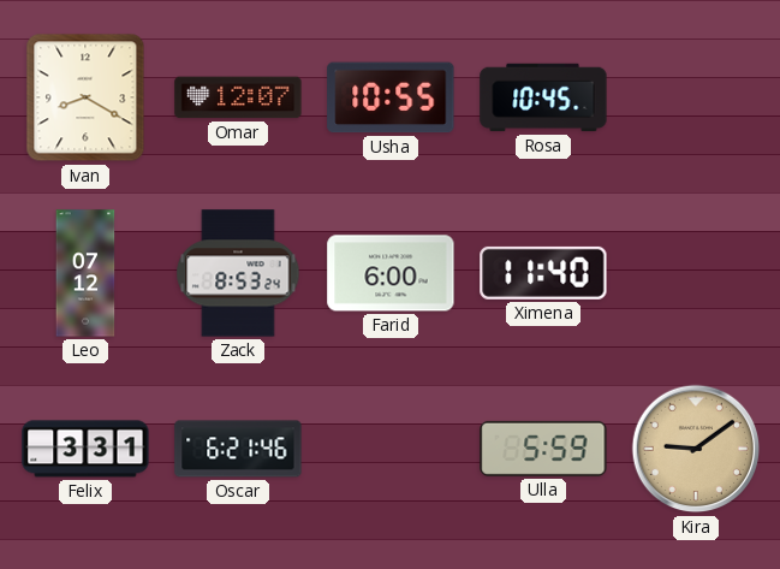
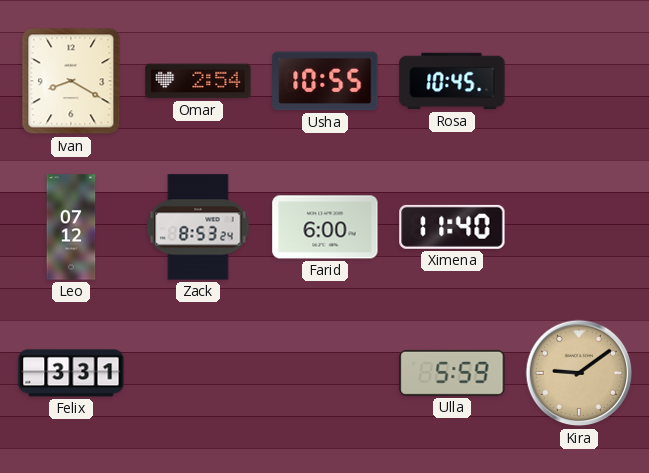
Omar: 12:07 -> 2:54
Oscar: 6:21 -> none
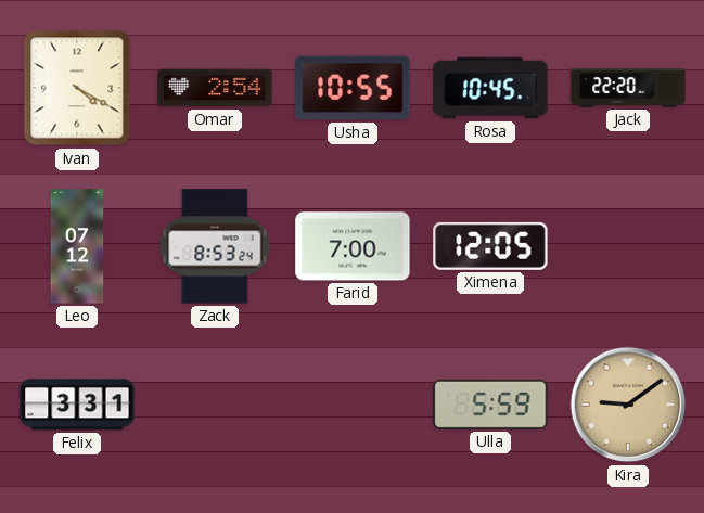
Ivan: 8:20 -> 4:20
Jack: none -> 22:20
Farid: 6:00 -> 7:00
Ximena: 11:40 -> 12:05
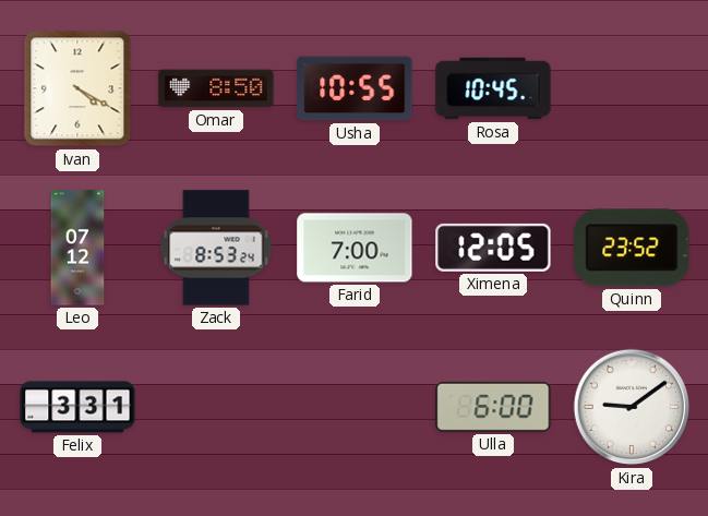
Omar: 2:54 -> 8:50
Jack: 22:20 -> none
Quinn: none -> 23:52
Ulla: 5:59 -> 6:00
Kira dial: champagne -> white
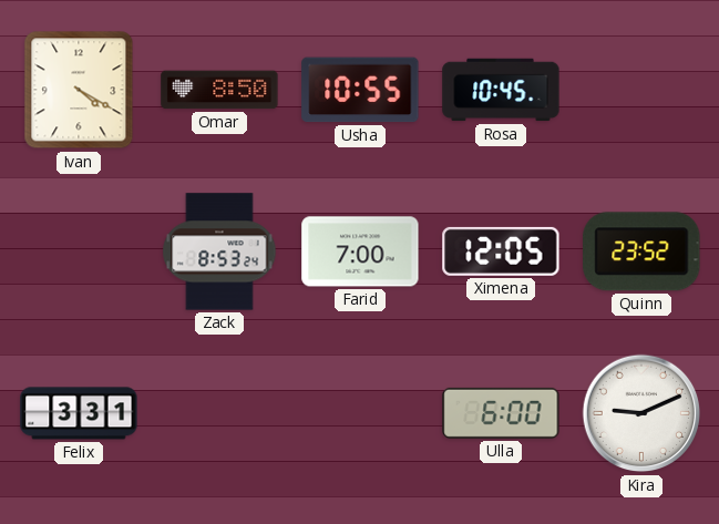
Leo: 07:12 -> none
Kira: 9:09 -> 9:11
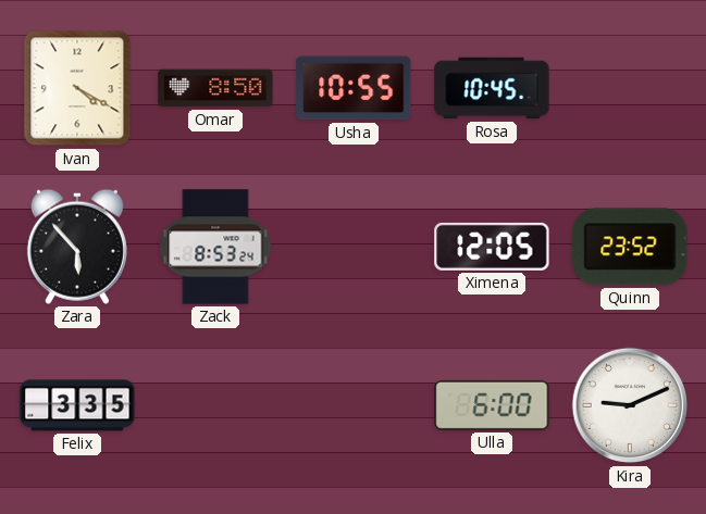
Zara: none -> 5:53
Farid: 7:00 -> none
Felix: 3:31 -> 3:35
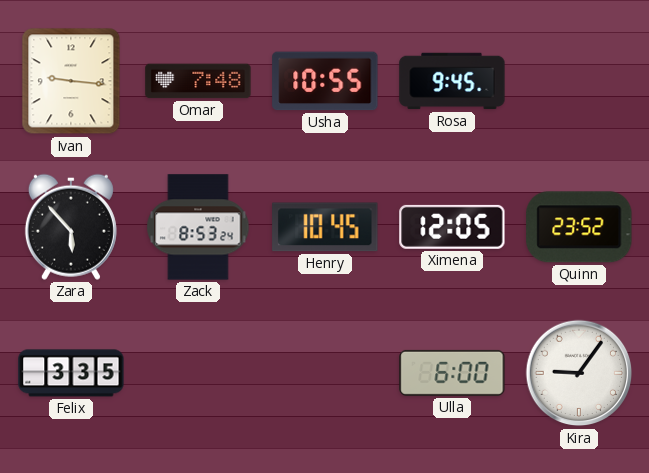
Ivan: 4:20 -> 9:16
Omar: 8:50 -> 7:48
Rosa: 10:45 -> 9:45
Henry: none -> 10:45
Kira: 9:11 -> 9:06
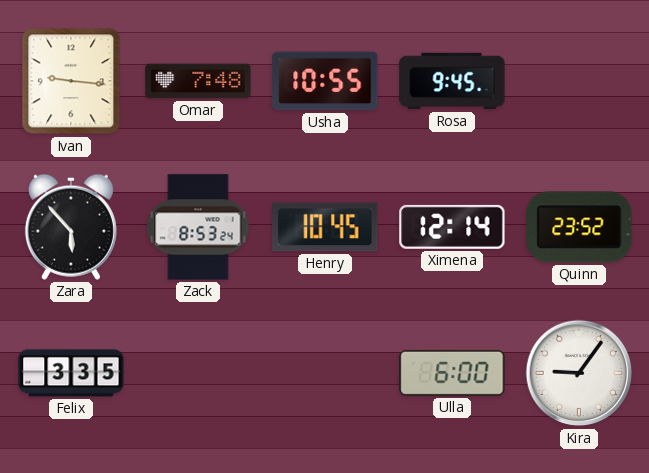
Ximena: 12:05 -> 12:14
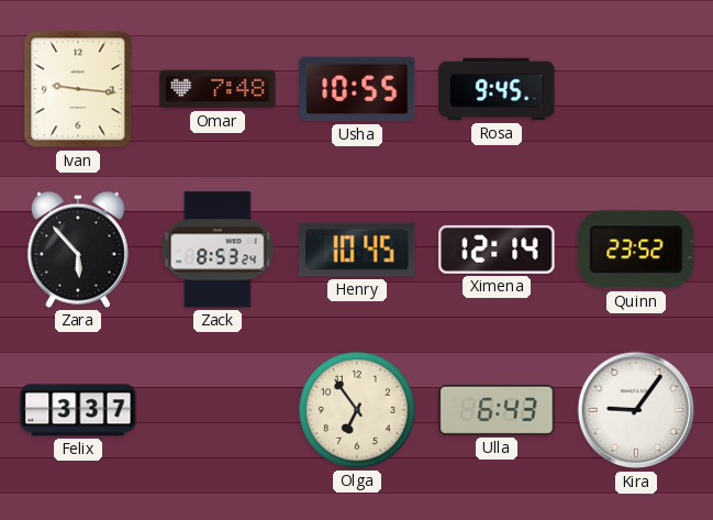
Felix: 3:35 -> 3:37
Olga: none -> 6:54
Ulla: 6:00 -> 6:43
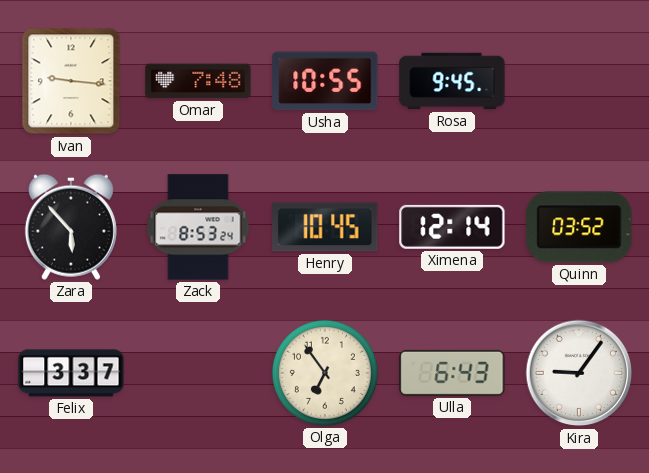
Quinn: 23:52 -> 03:52
